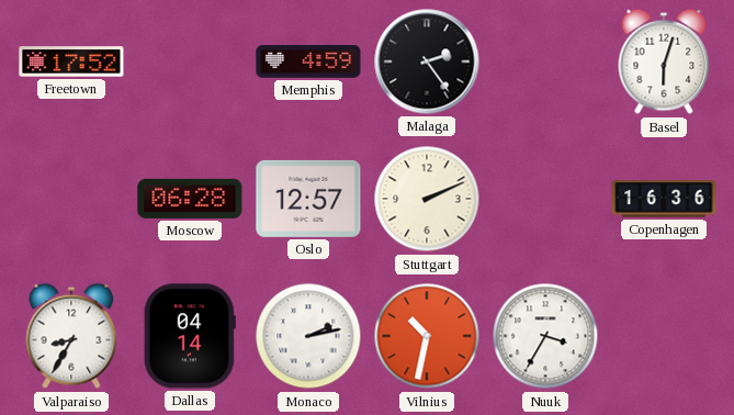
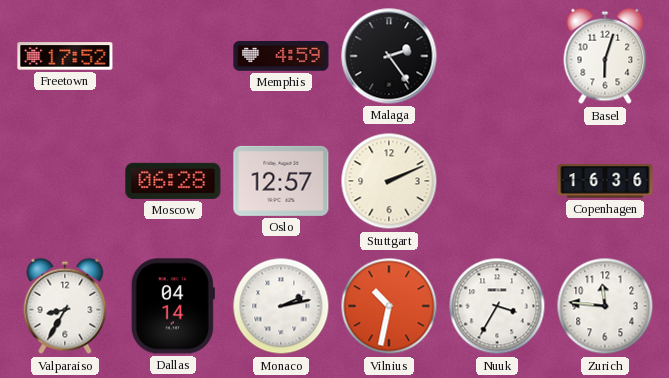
Zurich: none -> 11:46
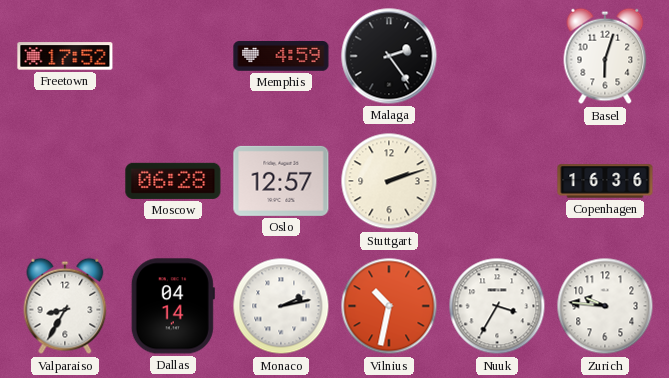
Stuttgart: 2:11 -> 2:12
Zurich: 11:46 -> 9:46
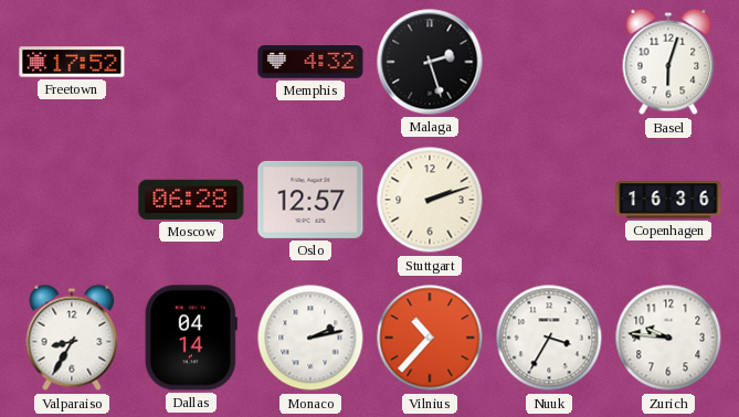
Memphis: 4:59 -> 4:32
Malaga: 2:24 -> 2:27
Vilnius: 10:32 -> 10:37
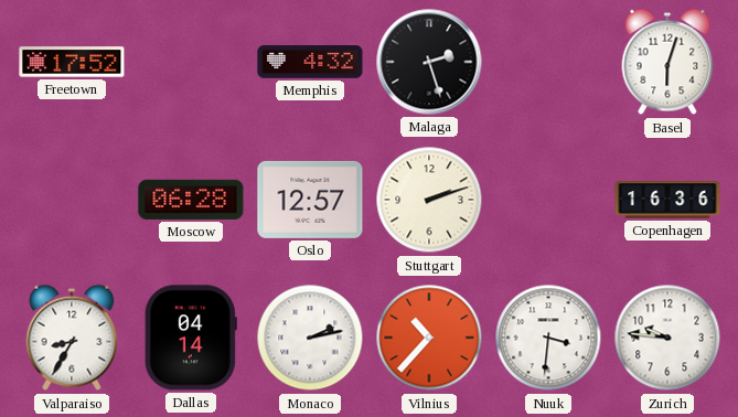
Nuuk: 3:35 -> 3:31
